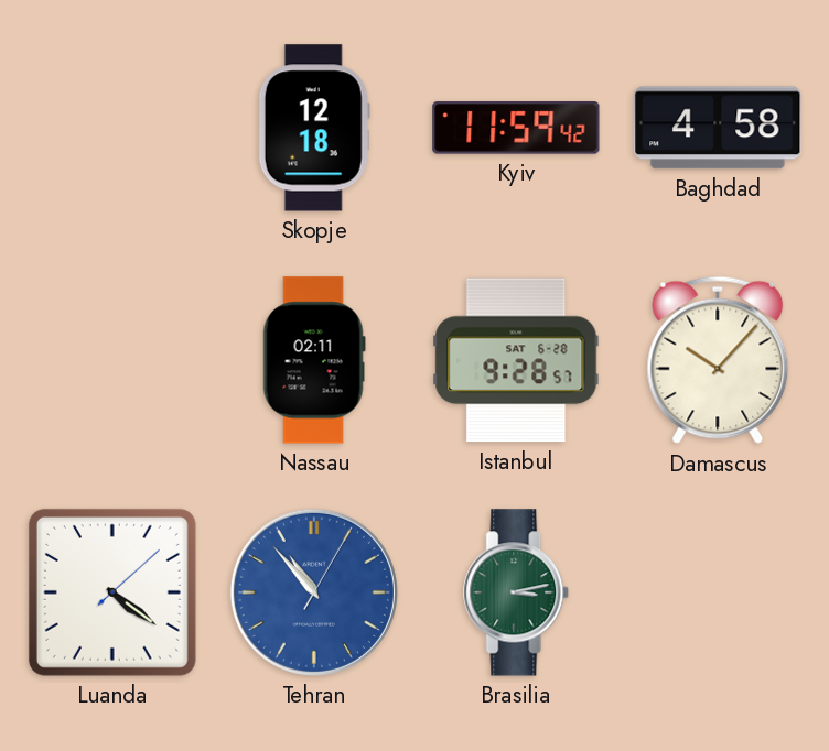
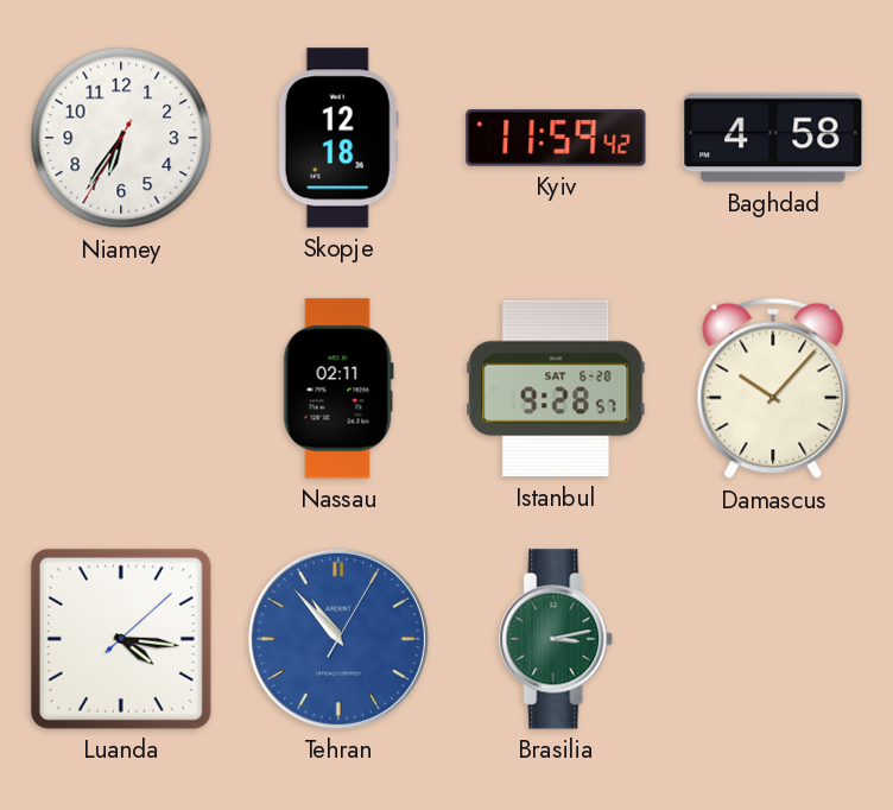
Niamey: none -> 6:35
Luanda: 4:21 -> 4:16
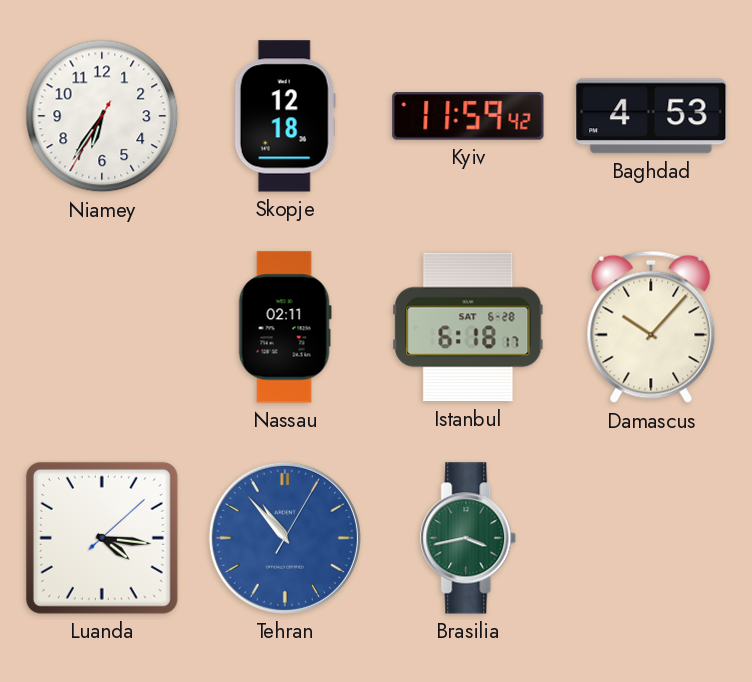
Baghdad: 4:58 -> 4:53
Istanbul: 9:28 -> 6:18
Brasilia: 3:13 -> 3:43
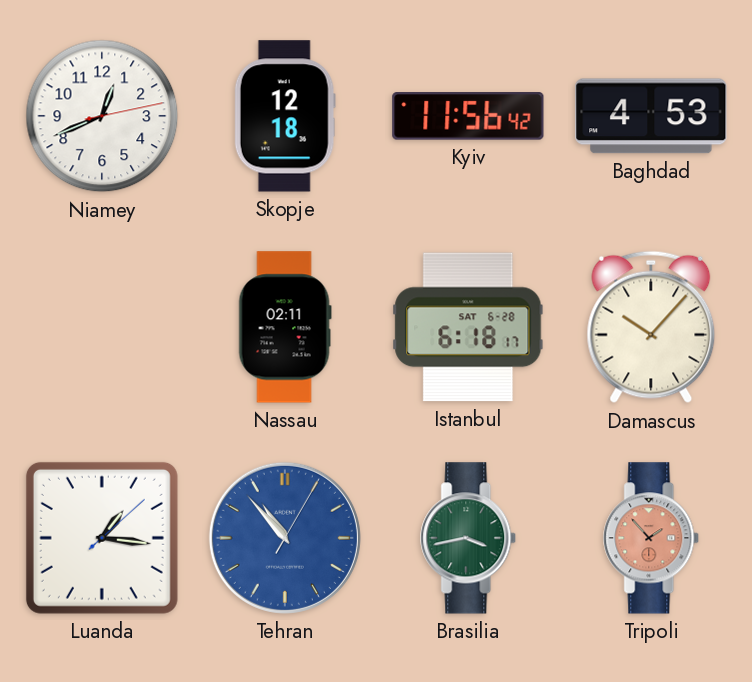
Niamey: 6:35 -> 12:41
Kyiv: 11:59 -> 11:56
Luanda: 4:16 -> 1:16
Tripoli: none -> 1:53
